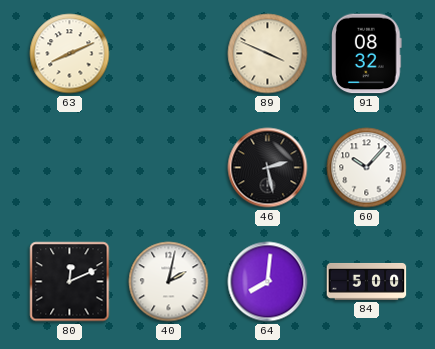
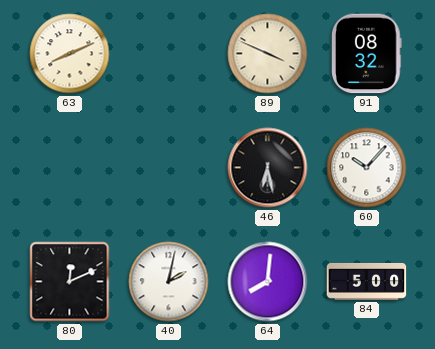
46: 2:28 -> 6:28
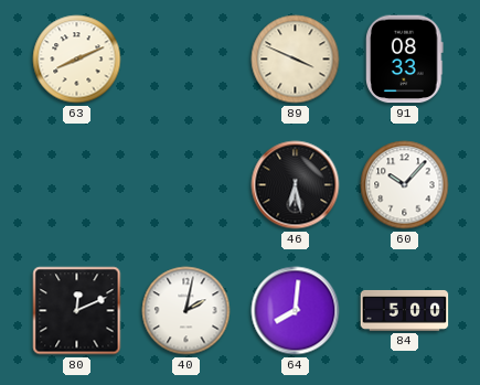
91: 08:32 -> 08:33
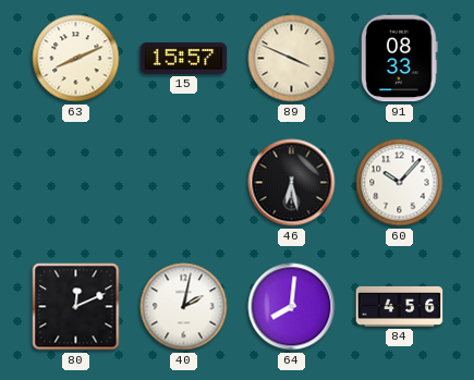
15: none -> 15:57
84: 5:00 -> 4:56
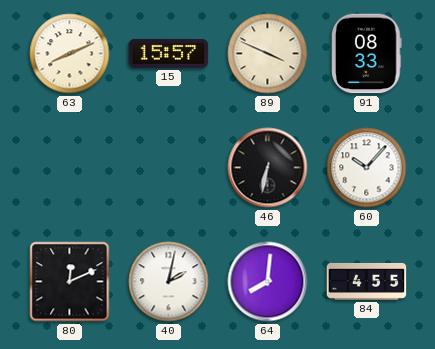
46: 6:28 -> 6:32
84: 4:56 -> 4:55
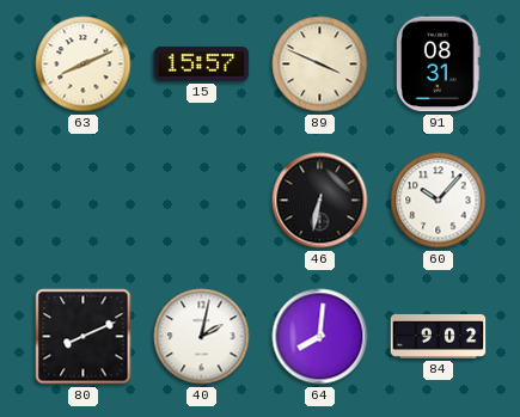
91: 08:33 -> 08:31
80: 12:11 -> 8:11
84: 4:55 -> 9:02
